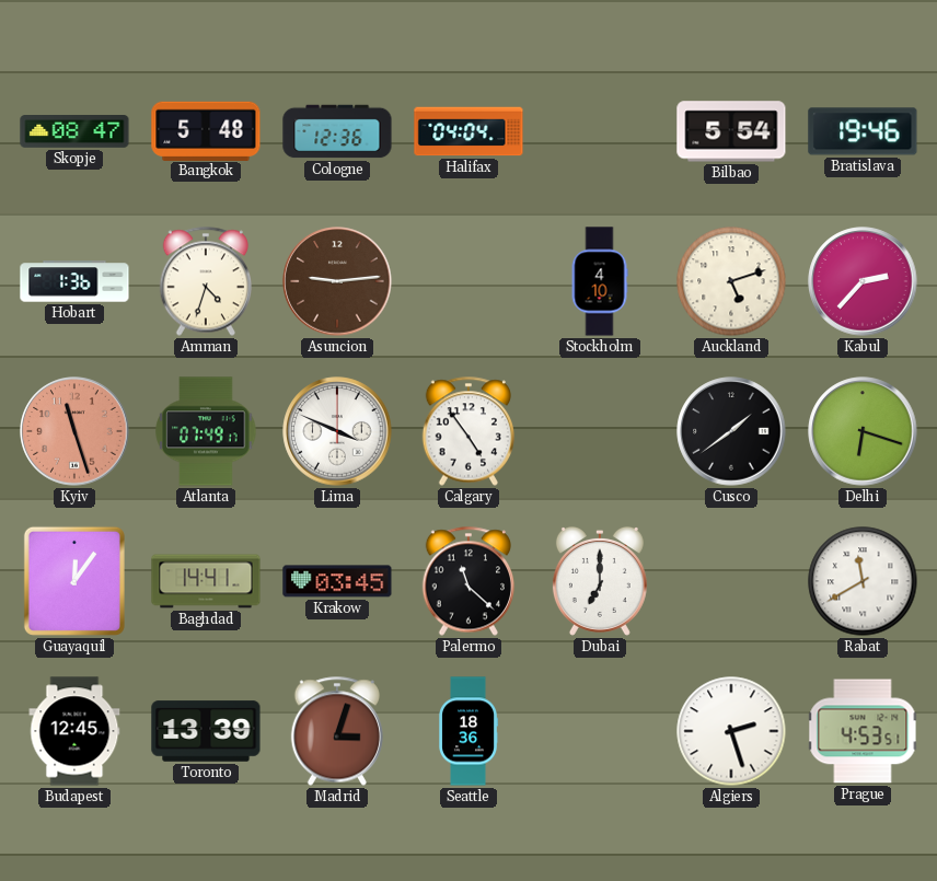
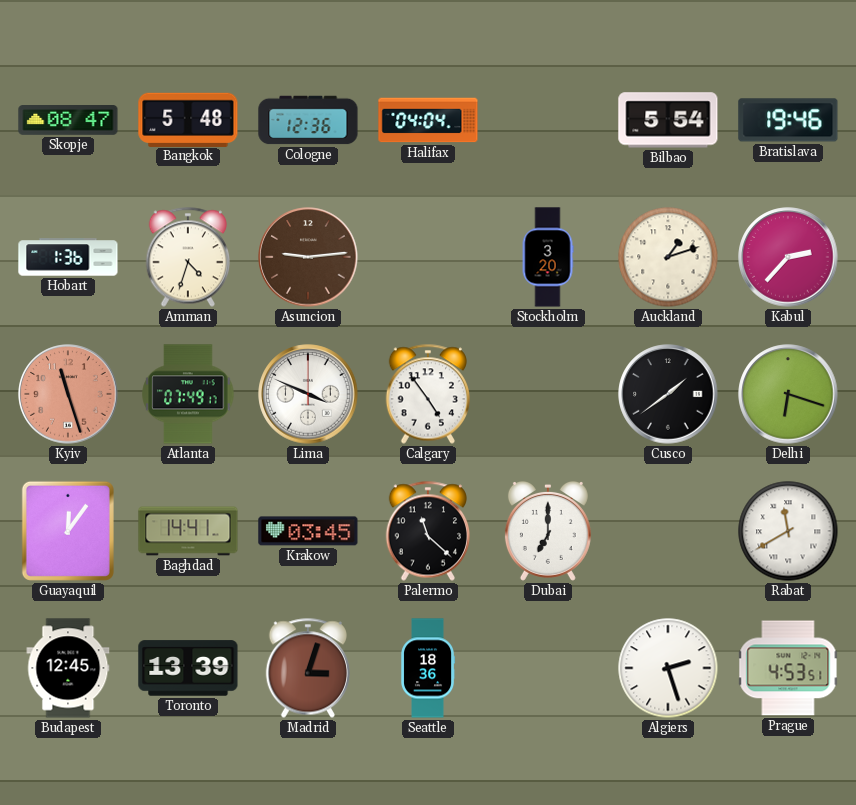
Stockholm: 4:10 -> 3:20
Auckland: 5:12 -> 1:12
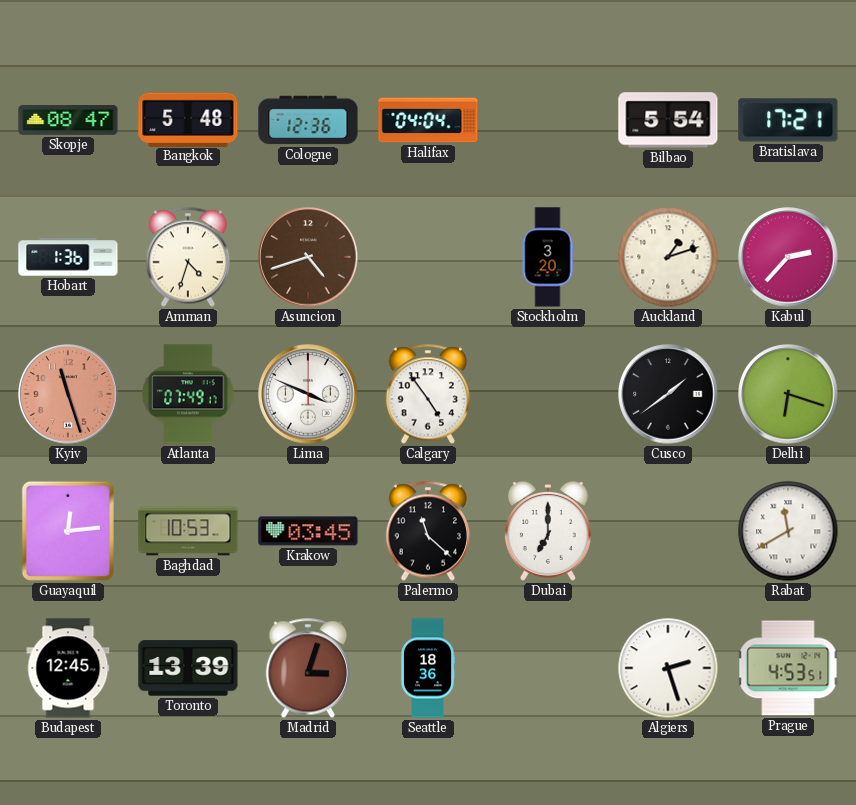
Bratislava: 19:46 -> 17:21
Asuncion: 9:14 -> 4:42
Guayaquil: 12:06 -> 12:14
Baghdad: 14:41 -> 10:53
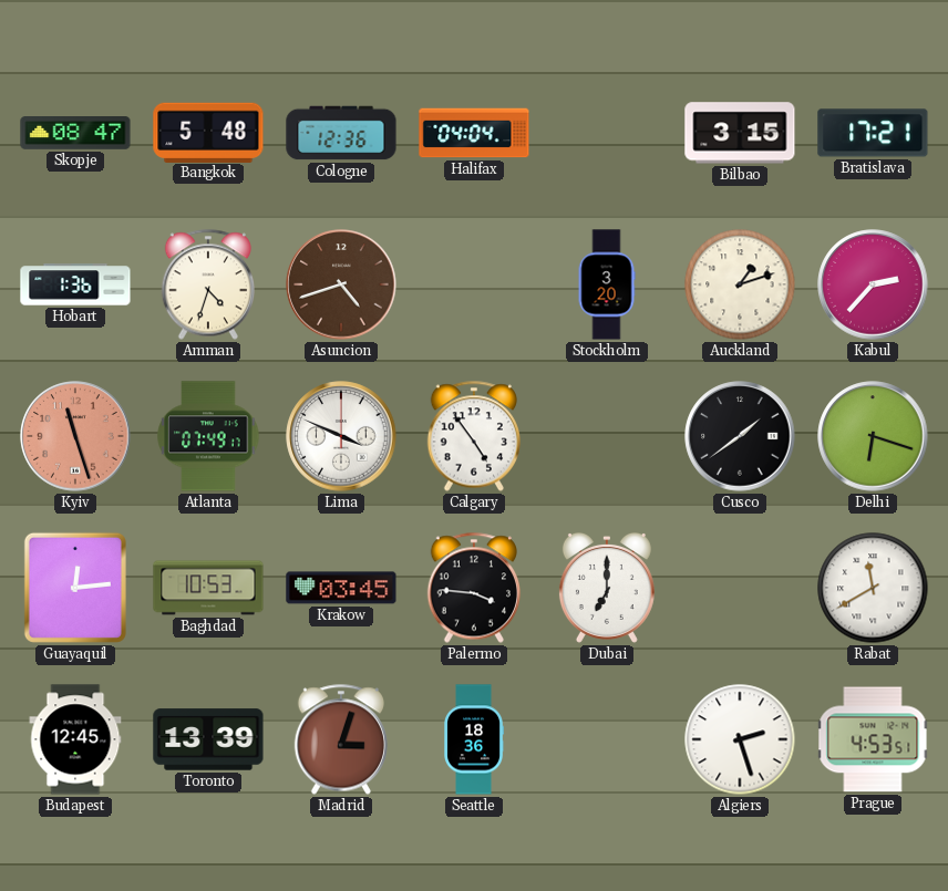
Bilbao: 5:54 -> 3:15
Palermo: 11:22 -> 3:46
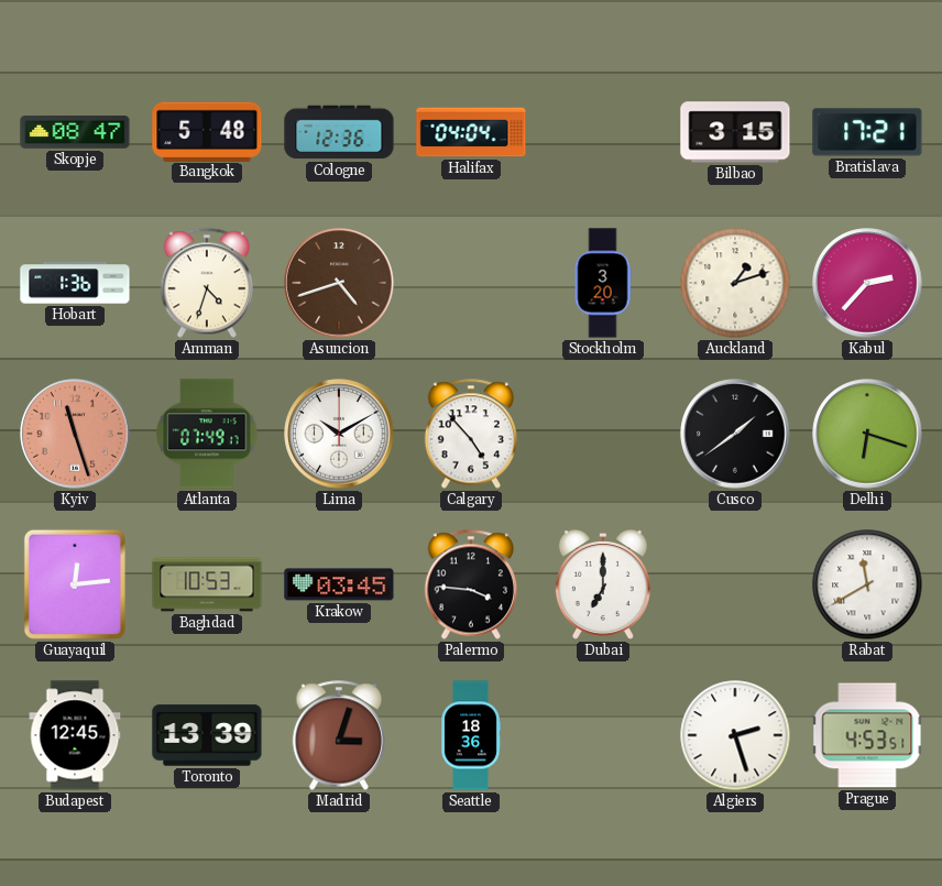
Lima: 3:49 -> 10:10
Calgary: 4:54 -> 4:53
